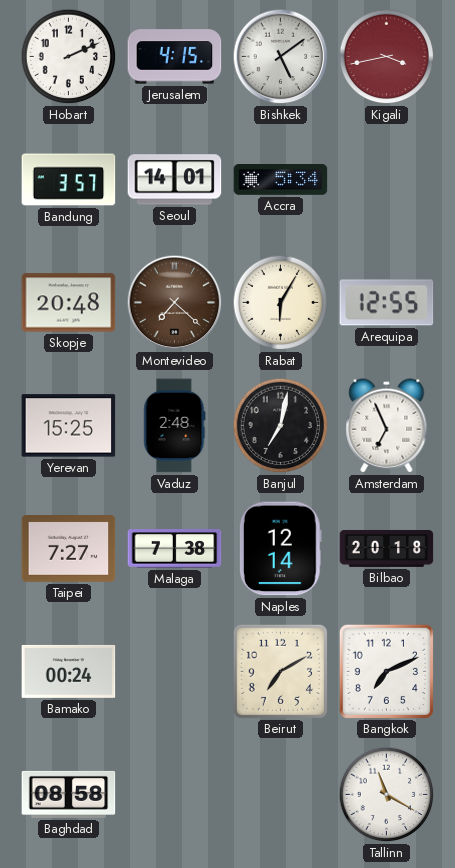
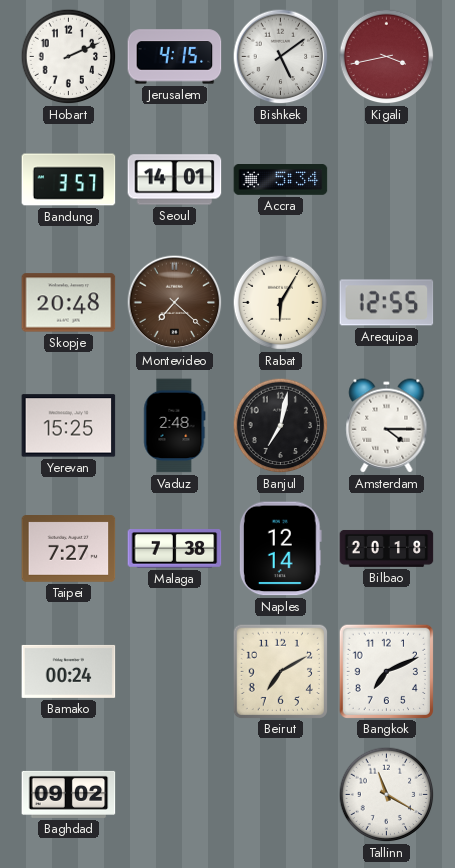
Amsterdam: 6:56 -> 4:15
Baghdad: 08:58 -> 09:02
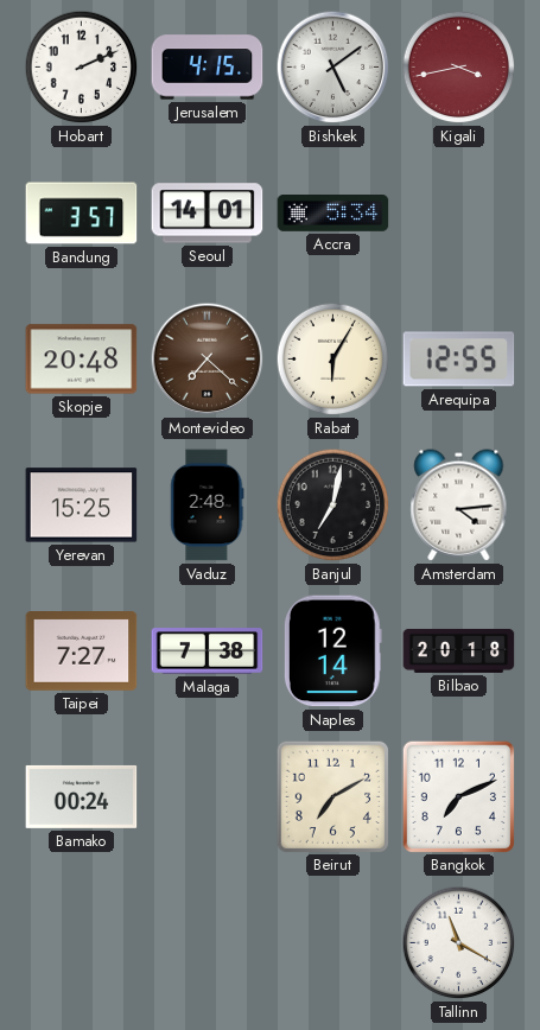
Amsterdam: 4:15 -> 4:14
Baghdad: 09:02 -> none
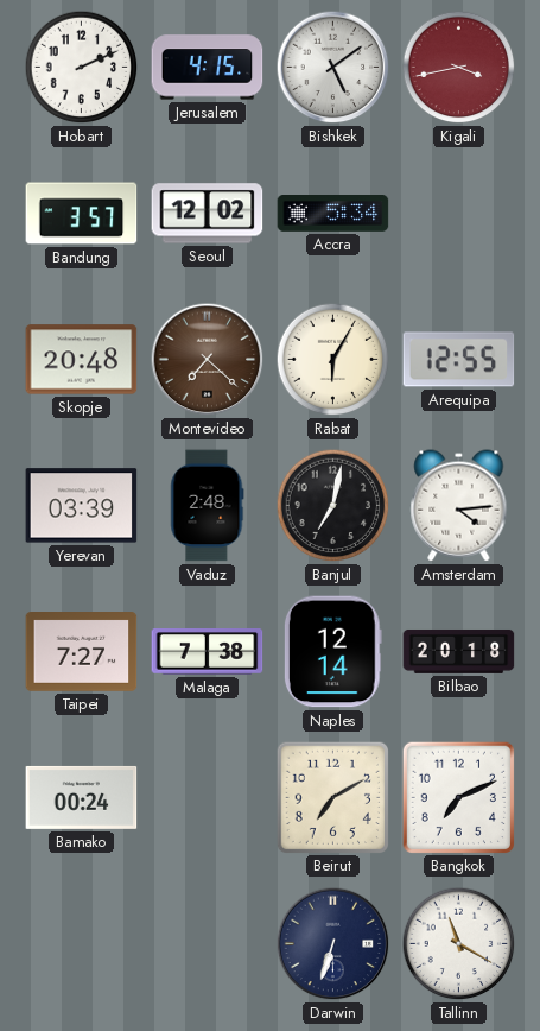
Seoul: 14:01 -> 12:02
Yerevan: 15:25 -> 03:39
Darwin: none -> 6:33
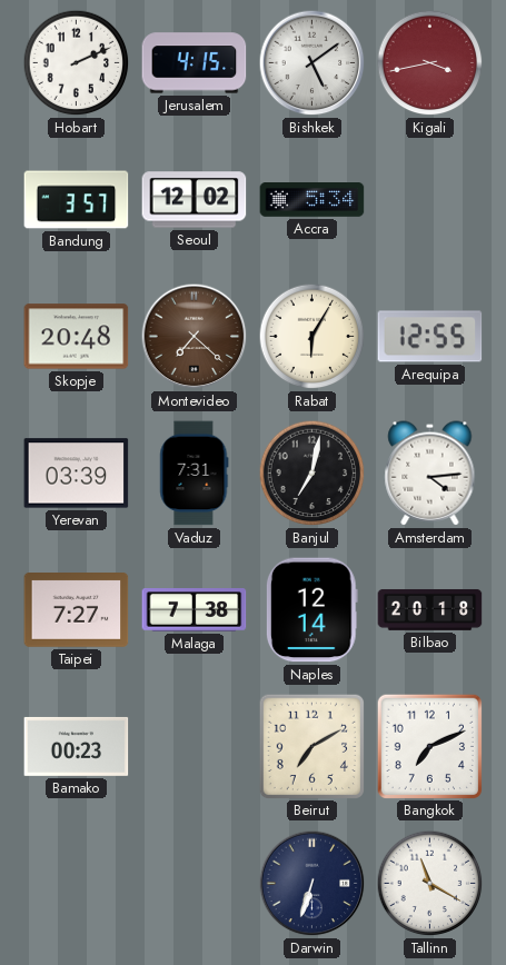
Vaduz: 2:48 -> 7:31
Bamako: 00:24 -> 00:23
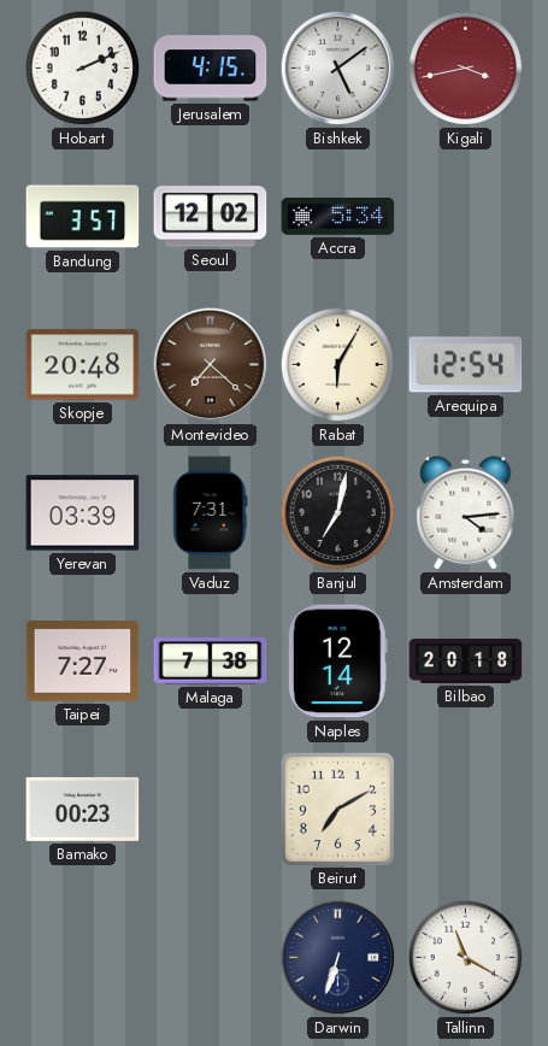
Arequipa: 12:55 -> 12:54
Bangkok: 7:11 -> none
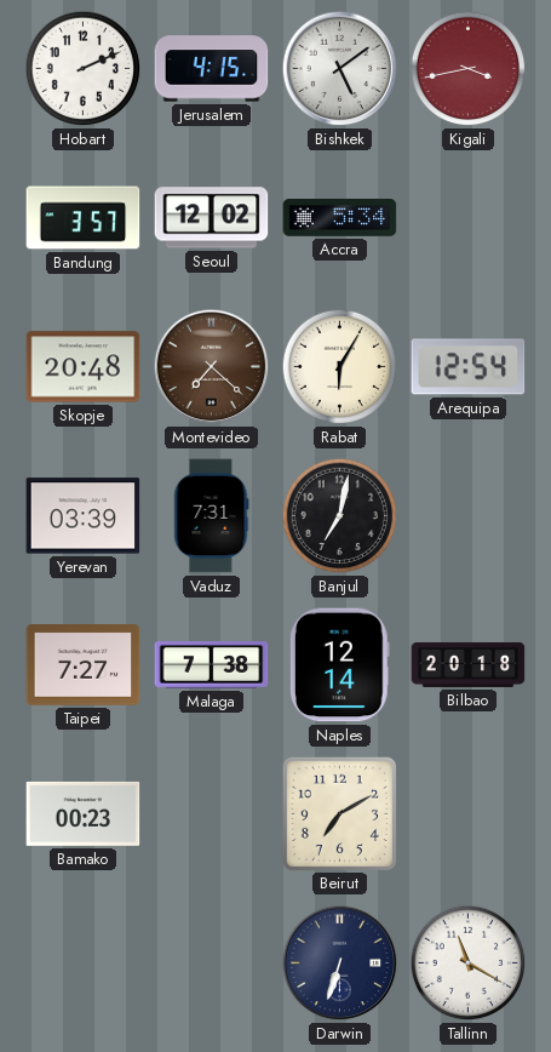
Amsterdam: 4:14 -> none
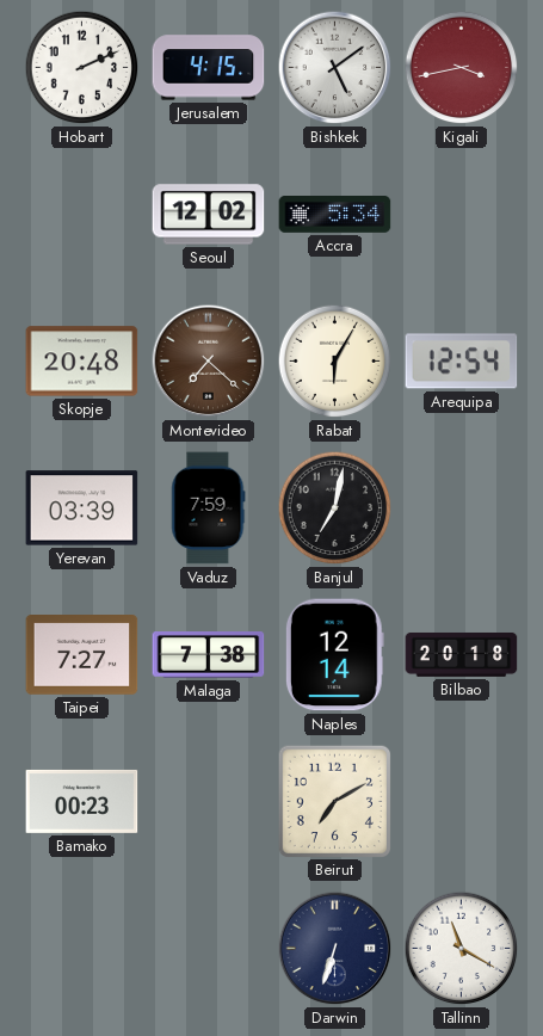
Bandung: 3:57 -> none
Vaduz: 7:31 -> 7:59
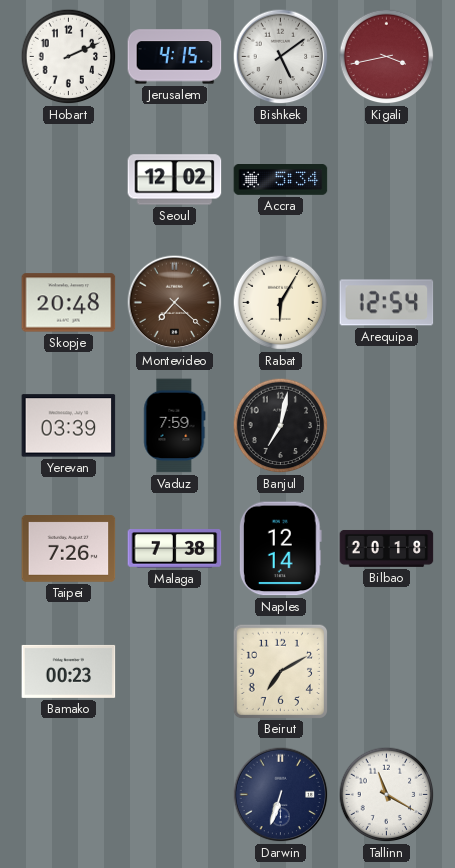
Taipei: 7:27 -> 7:26
